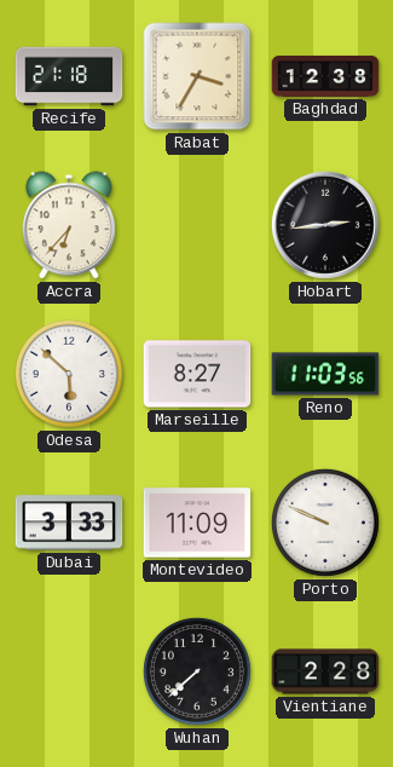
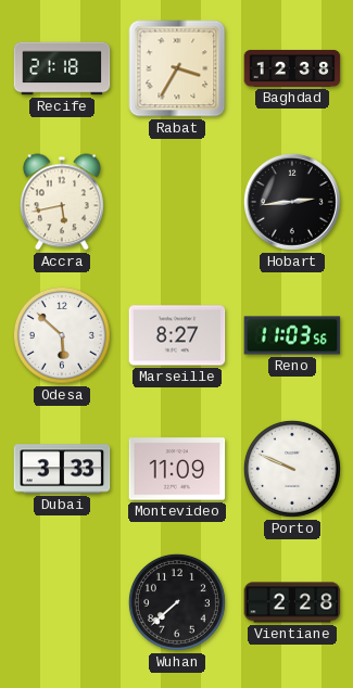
Accra: 6:37 -> 5:43
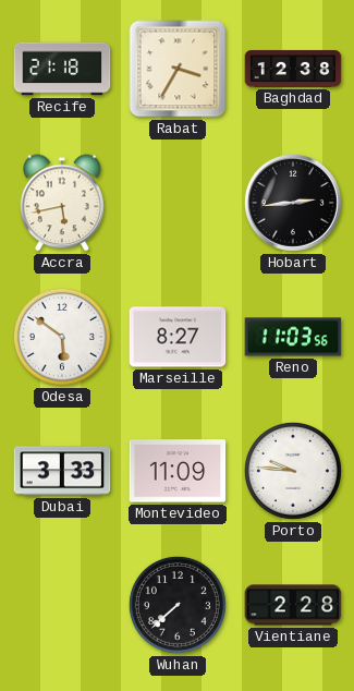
Odesa: 5:52 -> 5:51
Porto: 9:49 -> 9:46
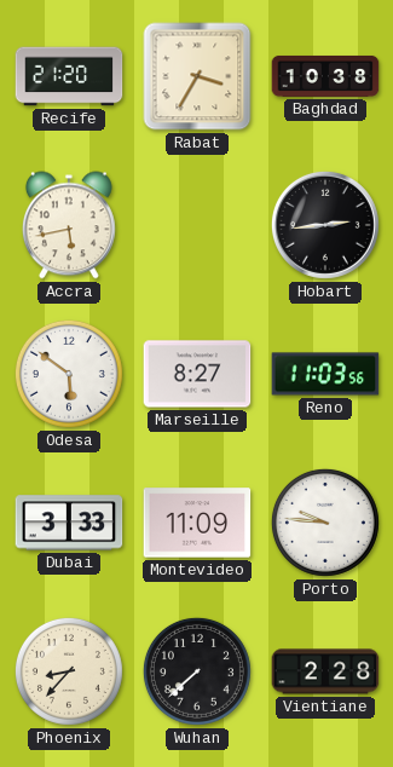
Recife: 21:18 -> 21:20
Baghdad: 12:38 -> 10:38
Phoenix: none -> 8:37
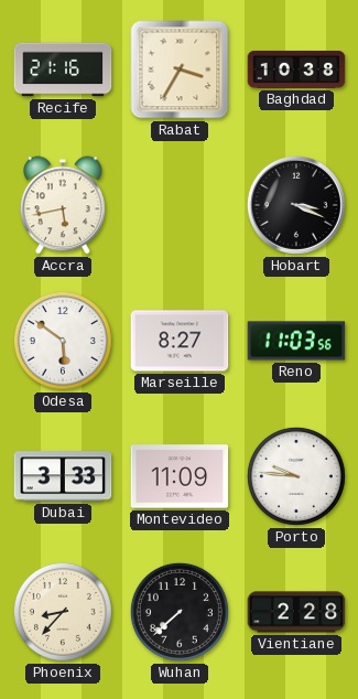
Recife: 21:20 -> 21:16
Hobart: 2:44 -> 3:19
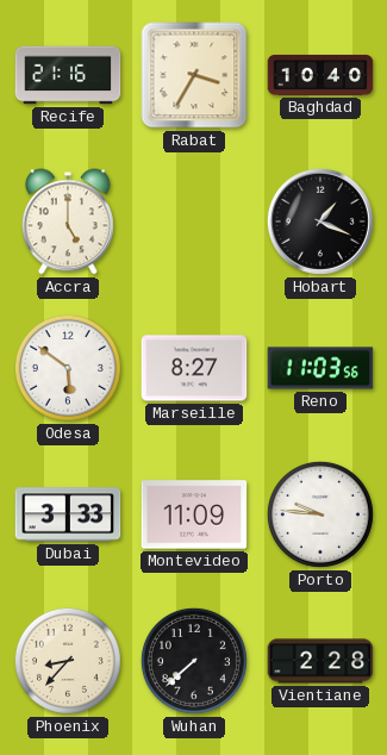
Baghdad: 10:38 -> 10:40
Accra: 5:43 -> 5:00
Hobart: 3:19 -> 1:19
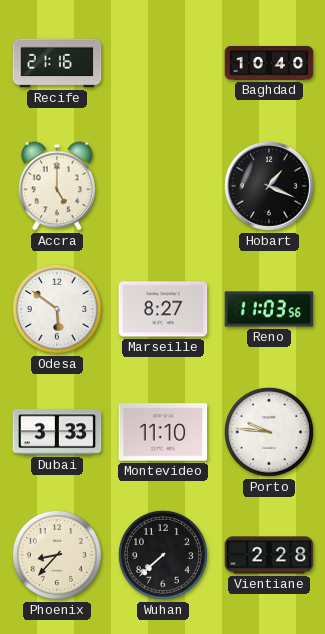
Rabat: 3:35 -> none
Montevideo: 11:09 -> 11:10
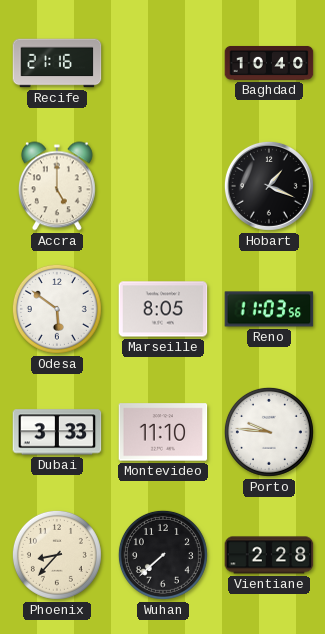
Marseille: 8:27 -> 8:05
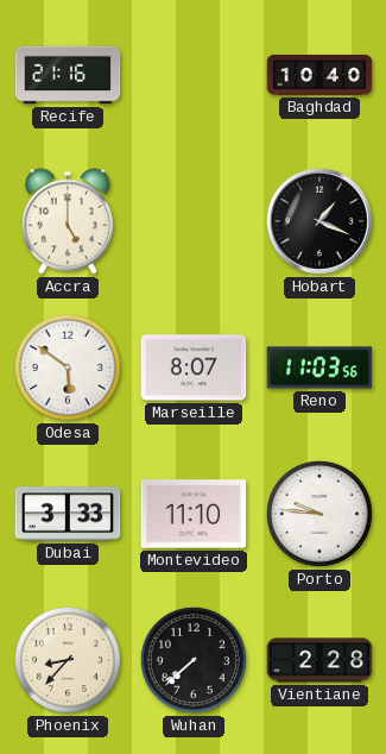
Marseille: 8:05 -> 8:07
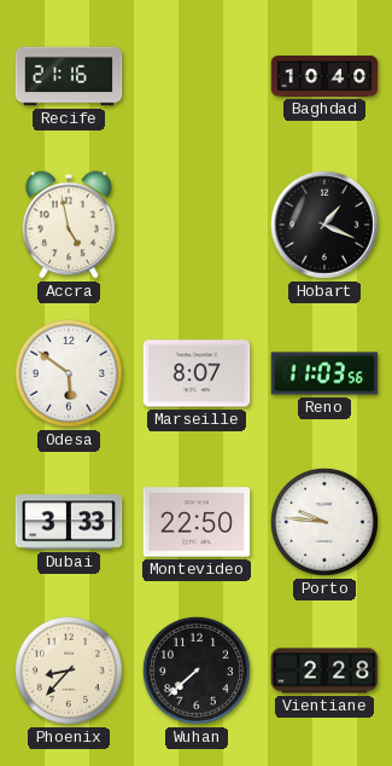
Accra: 5:00 -> 4:58
Montevideo: 11:10 -> 22:50
